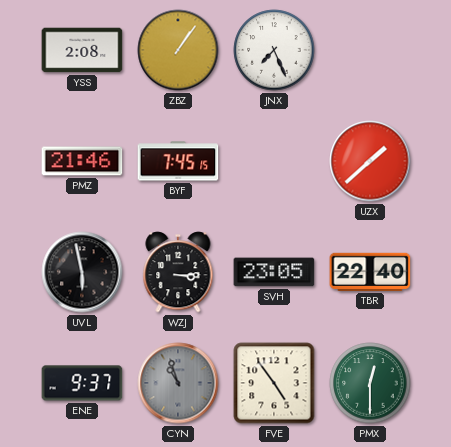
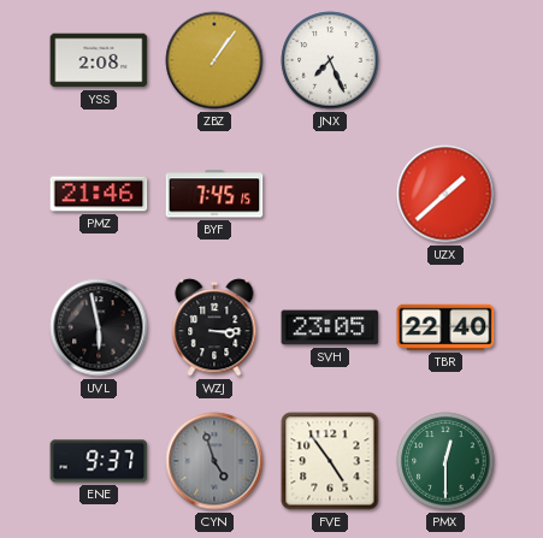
CYN: 10:57 -> 4:57
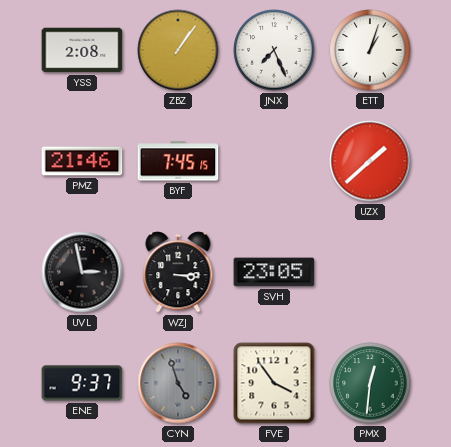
ETT: none -> 1:03
UVL: 5:58 -> 2:58
TBR: 22:40 -> none
FVE: 4:54 -> 3:54
PMX: 12:30 -> 12:31
